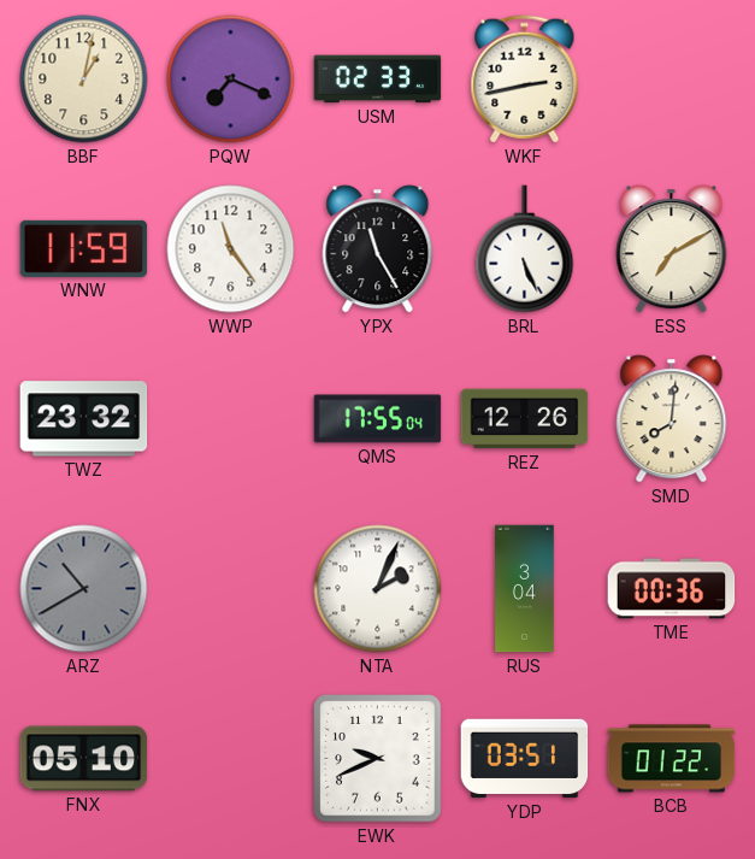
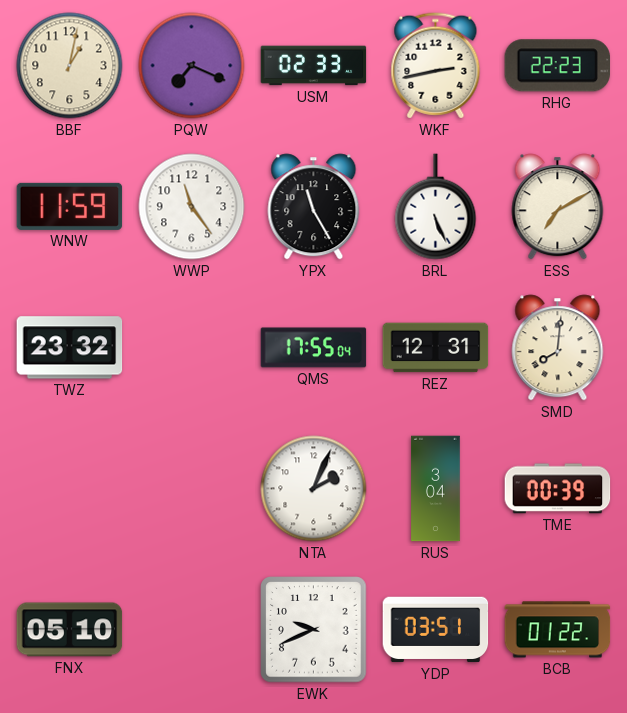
RHG: none -> 22:23
REZ: 12:26 -> 12:31
ARZ: 10:40 -> none
TME: 00:36 -> 00:39
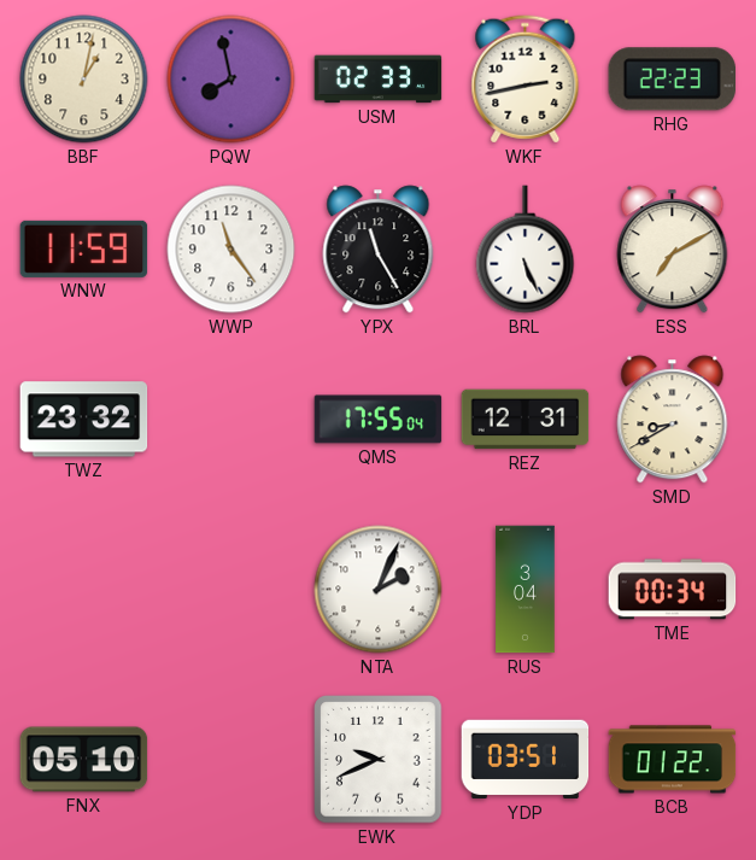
PQW: 7:19 -> 7:58
SMD: 8:01 -> 8:40
TME: 00:39 -> 00:34
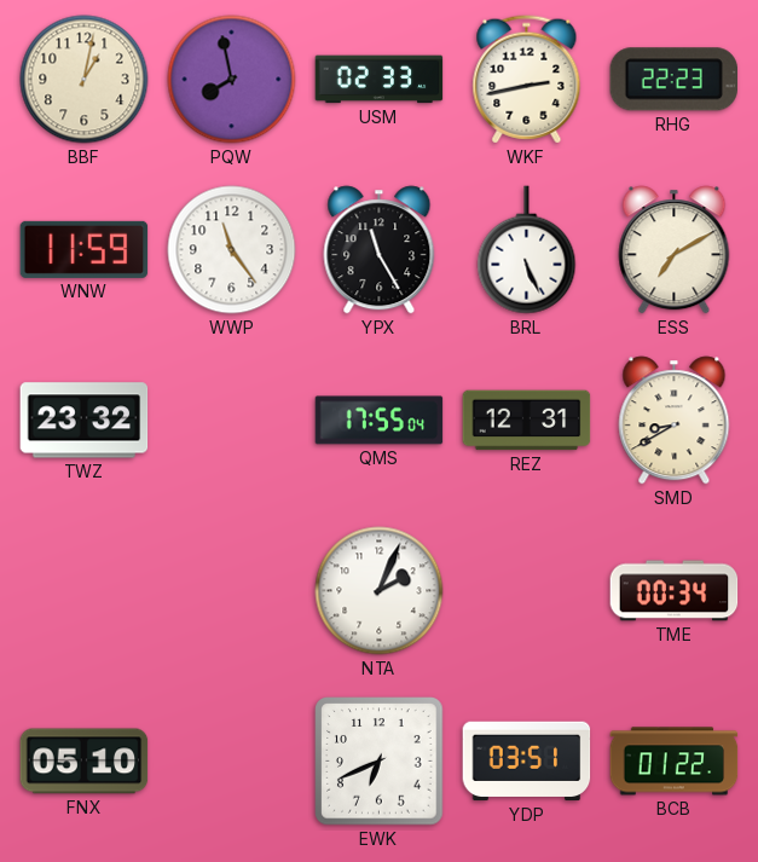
RUS: 3:04 -> none
EWK: 9:41 -> 6:41
